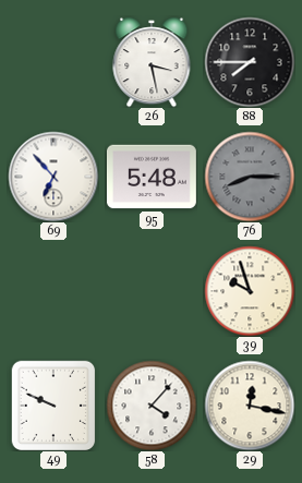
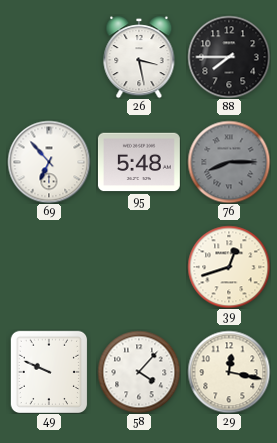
39: 9:57 -> 12:42
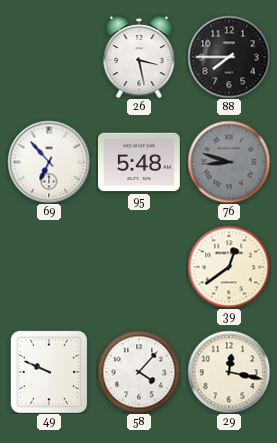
76: 8:15 -> 8:48
39: 12:42 -> 12:39
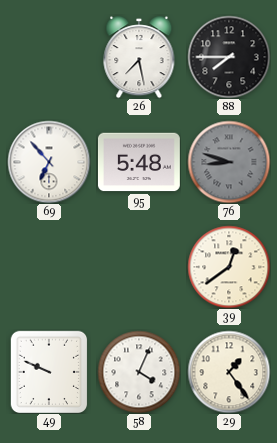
26: 3:28 -> 7:28
58: 4:07 -> 4:04
29: 12:17 -> 1:24
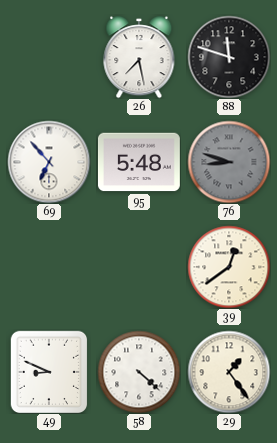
88: 7:45 -> 11:48
49: 9:49 -> 8:49
58: 4:04 -> 4:22
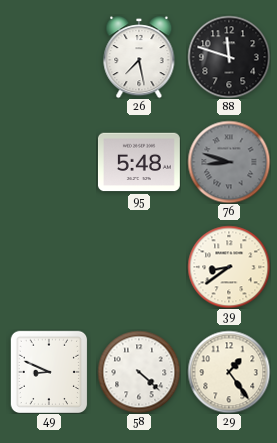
69: 6:53 -> none
39: 12:39 -> 8:39
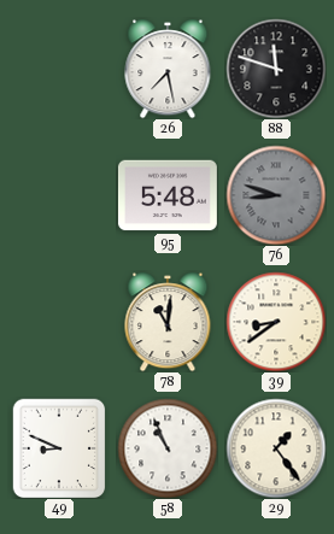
78: none -> 11:01
58: 4:22 -> 10:56
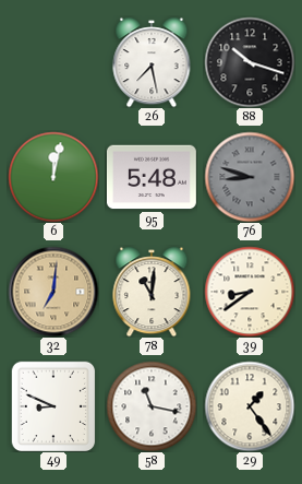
88: 11:48 -> 10:18
6: none -> 12:02
32: none -> 7:01
58: 10:56 -> 11:17
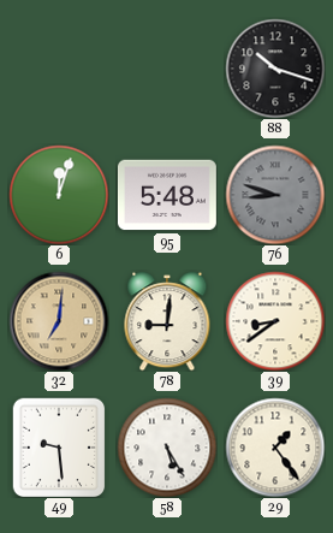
26: 7:28 -> none
6: 12:02 -> 12:03
78: 11:01 -> 9:01
49: 8:49 -> 9:29
58: 11:17 -> 5:25
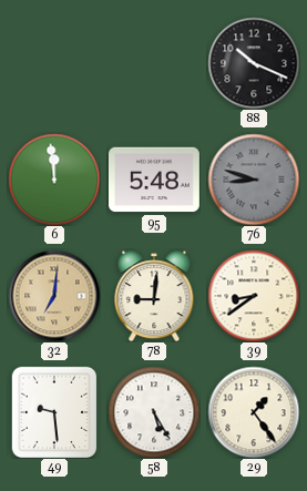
88: 10:18 -> 10:19
6: 12:03 -> 11:59
